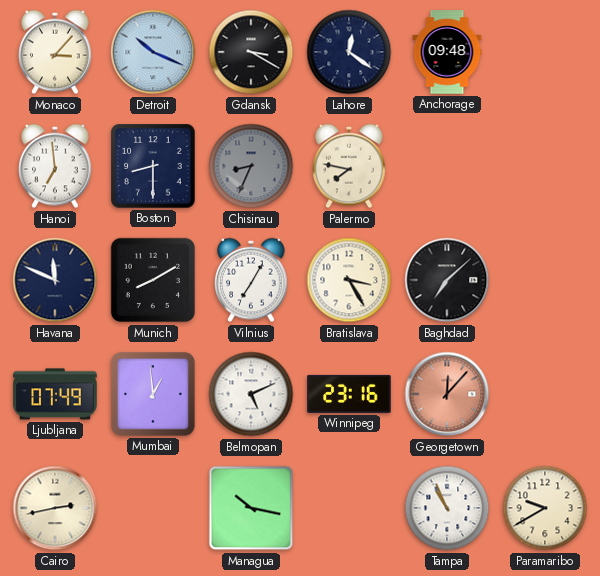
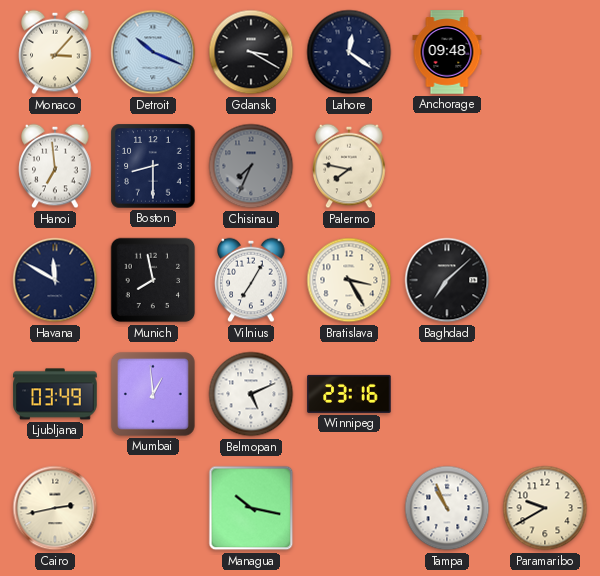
Chisinau: 8:34 -> 7:34
Havana: 11:49 -> 11:50
Munich: 8:10 -> 7:58
Ljubljana: 07:49 -> 03:49
Georgetown: 12:07 -> none
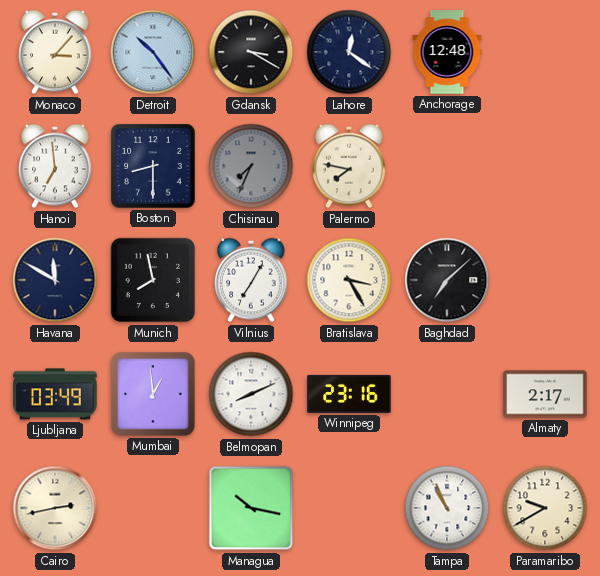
Detroit: 10:19 -> 10:24
Anchorage: 09:48 -> 12:48
Belmopan: 5:11 -> 8:11
Almaty: none -> 2:17
